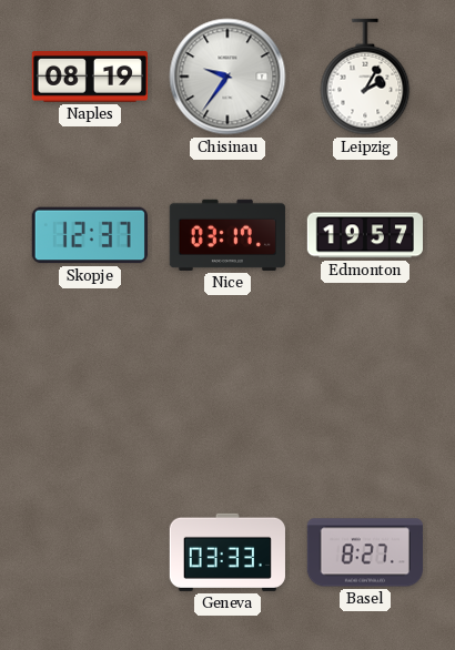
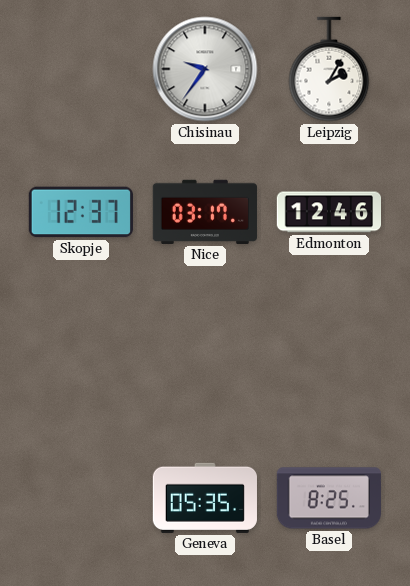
Naples: 08:19 -> none
Edmonton: 19:57 -> 12:46
Geneva: 03:33 -> 05:35
Basel: 8:27 -> 8:25
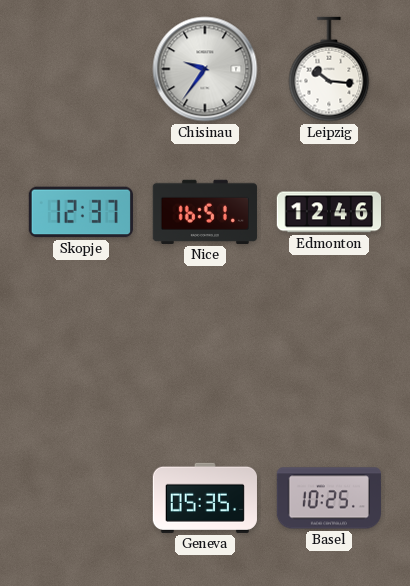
Leipzig: 2:05 -> 10:16
Nice: 03:17 -> 16:51
Basel: 8:25 -> 10:25
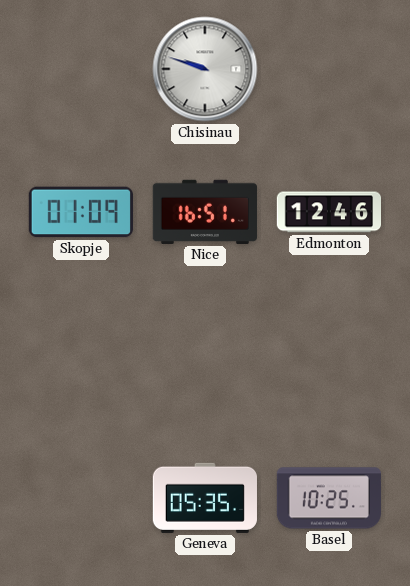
Chisinau: 9:36 -> 9:48
Leipzig: 10:16 -> none
Skopje: 12:37 -> 01:09
